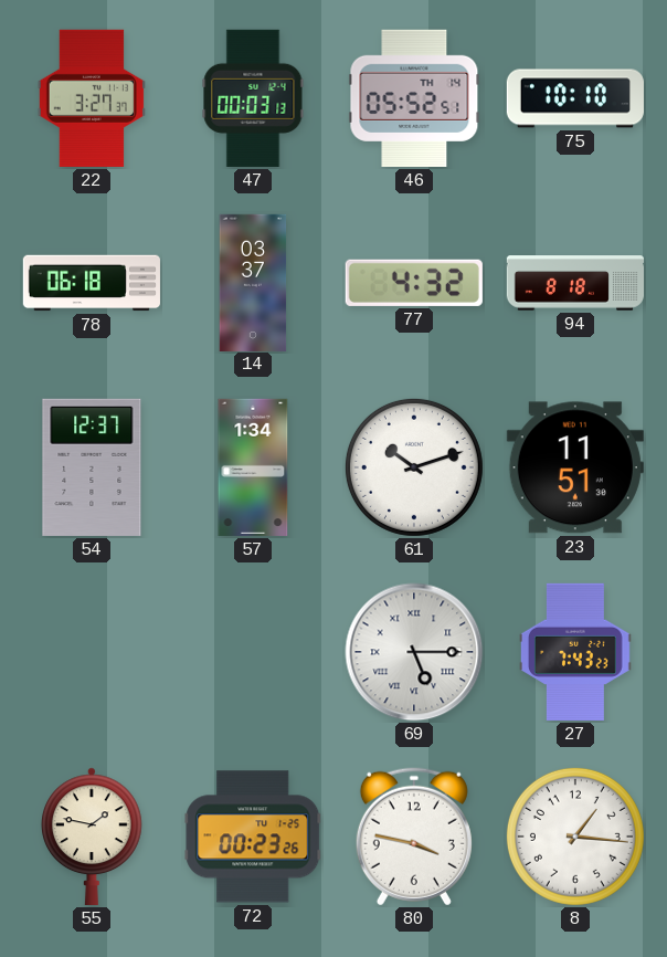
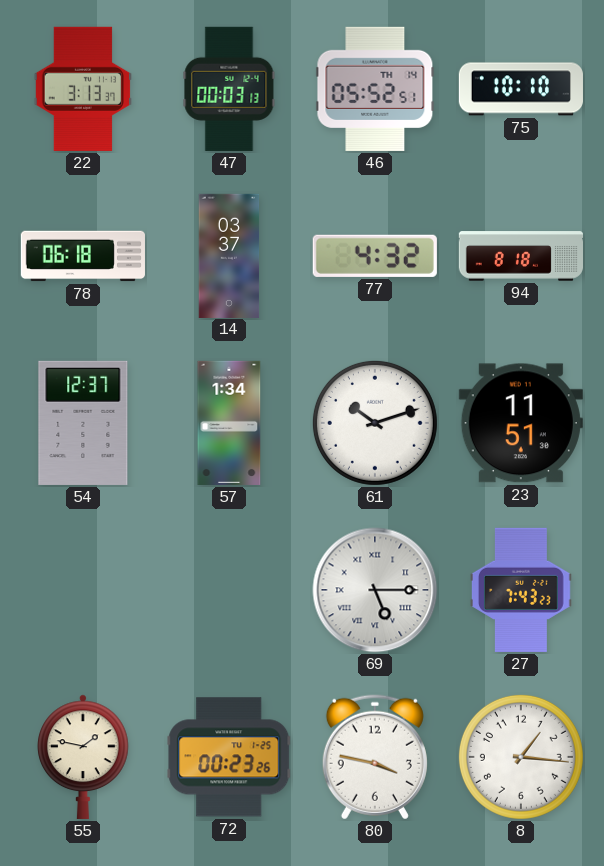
22: 3:27 -> 3:13
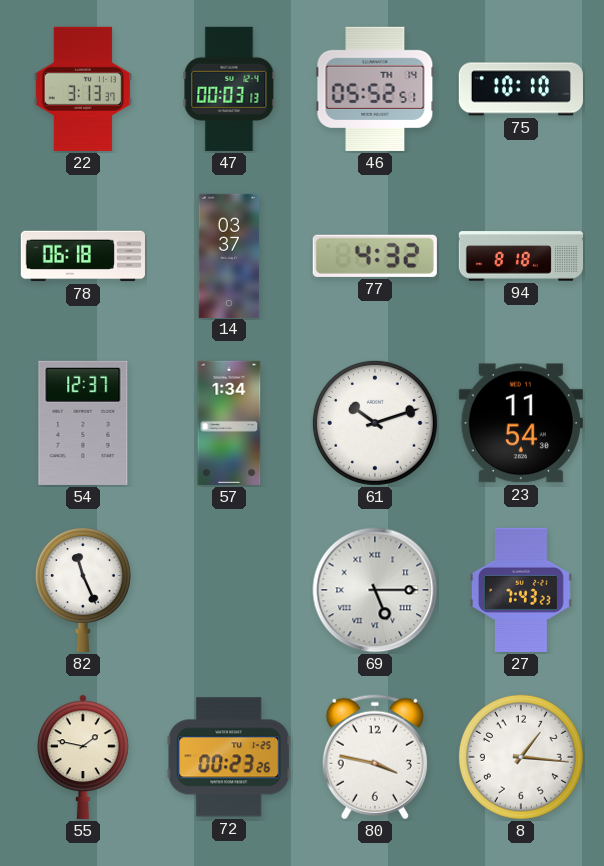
23: 11:51 -> 11:54
82: none -> 11:26
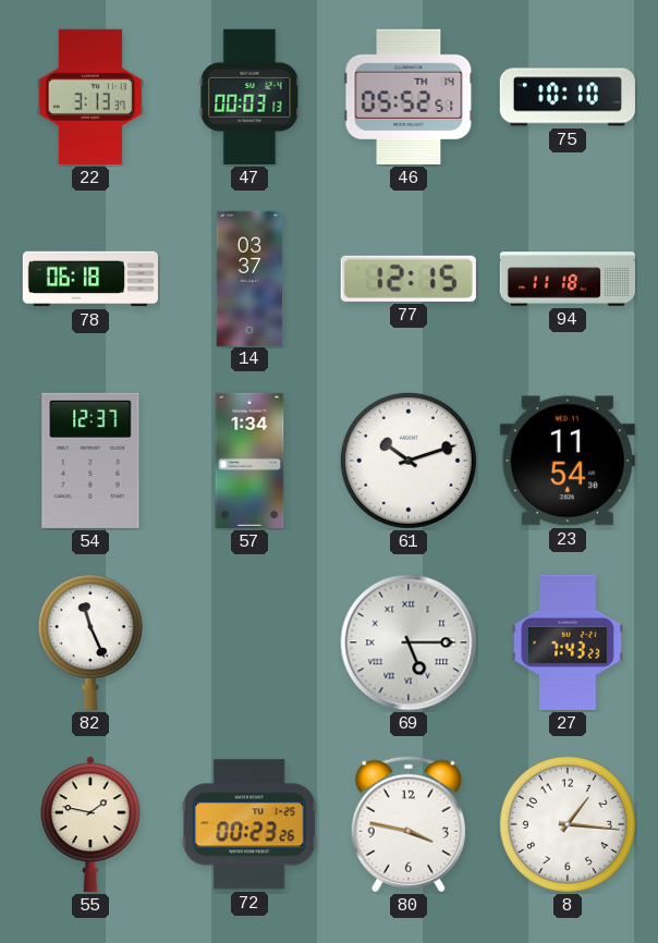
77: 4:32 -> 12:15
94: 8:18 -> 11:18
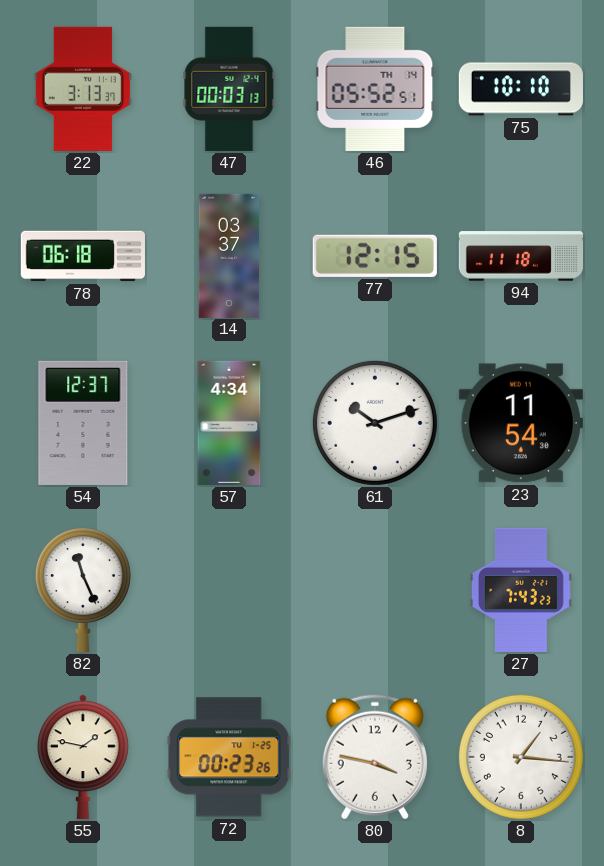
57: 1:34 -> 4:34
69: 5:15 -> none
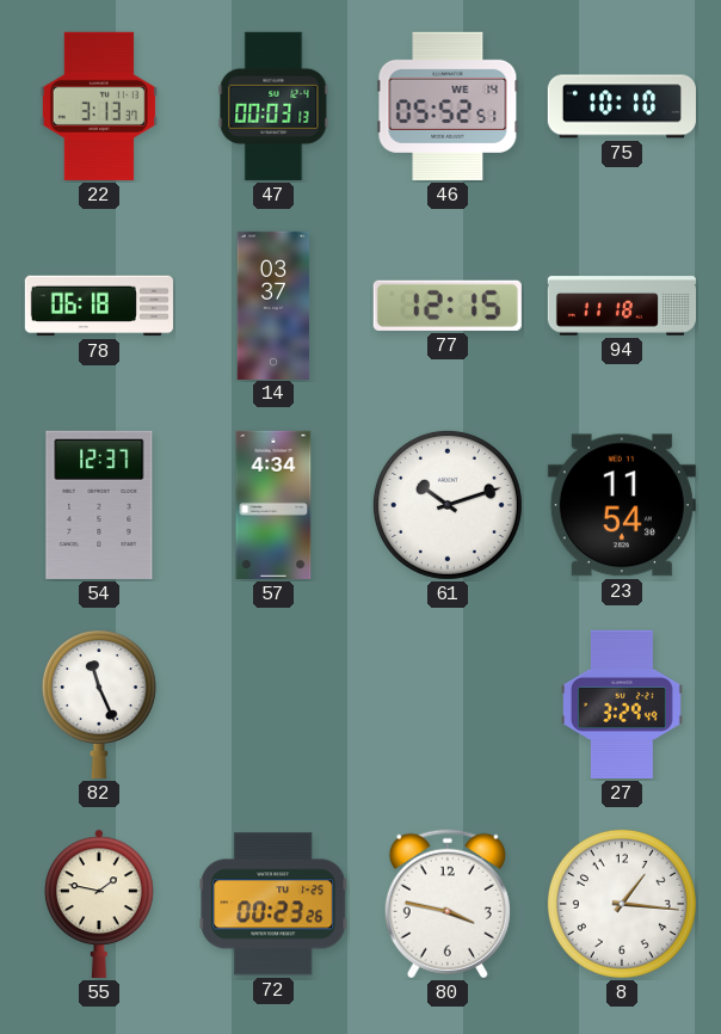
46 date: TH 14 -> WE 14
27: 7:43 -> 3:29
